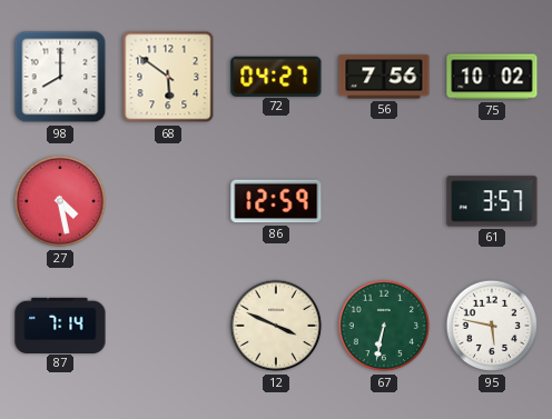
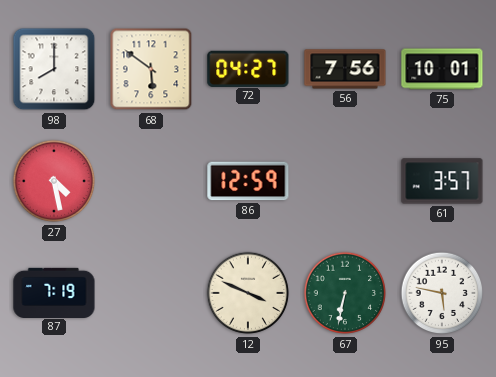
75: 10:02 -> 10:01
87: 7:14 -> 7:19
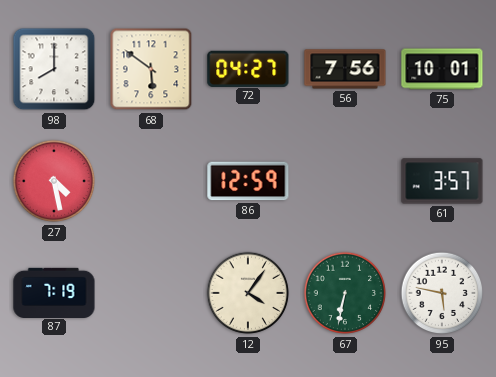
12: 3:49 -> 4:06
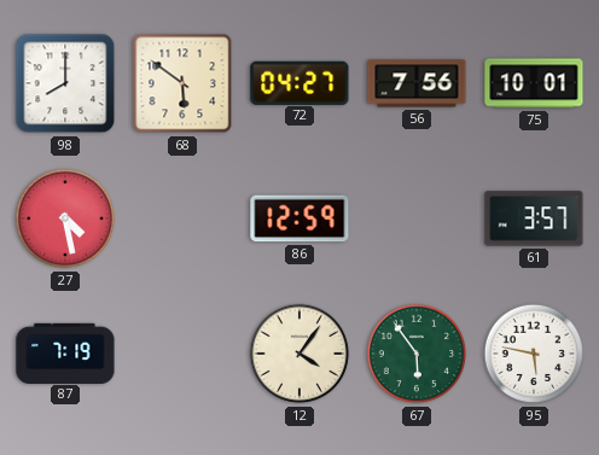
67: 6:32 -> 5:54
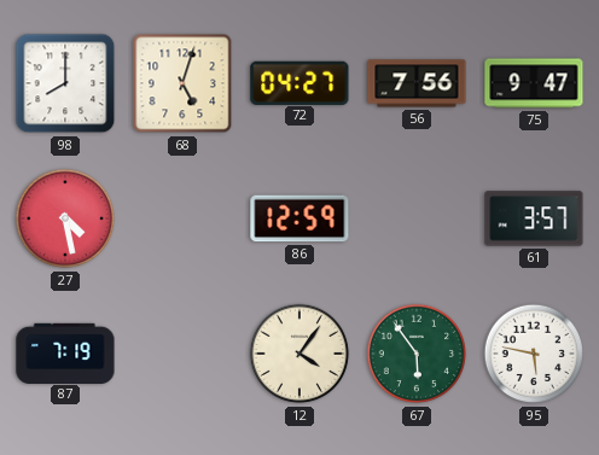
68: 5:51 -> 5:03
75: 10:01 -> 9:47
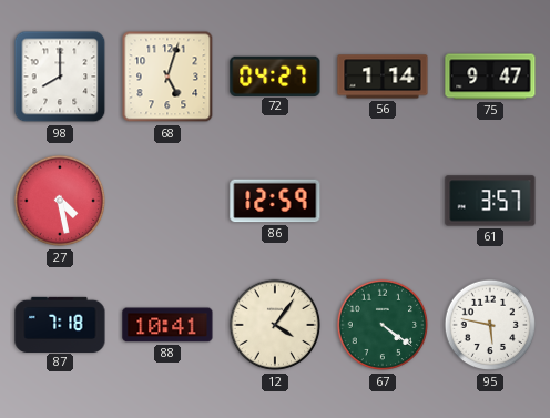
56: 7:56 -> 1:14
87: 7:19 -> 7:18
88: none -> 10:41
67: 5:54 -> 4:21
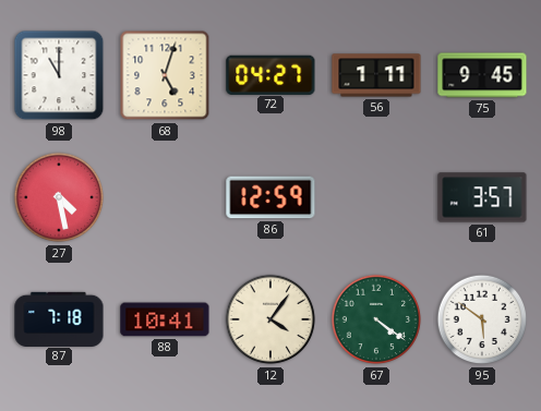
98: 8:00 -> 11:00
56: 1:14 -> 1:11
75: 9:47 -> 9:45
95: 5:47 -> 5:51
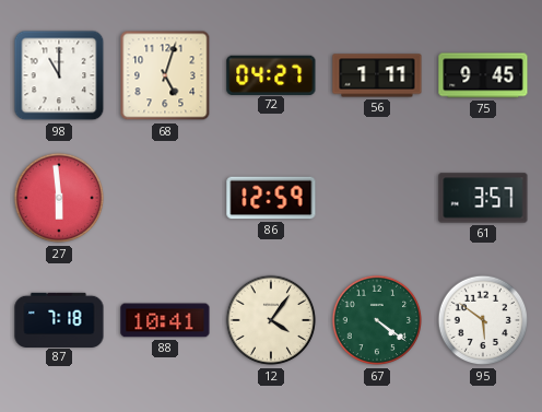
27: 4:28 -> 5:59
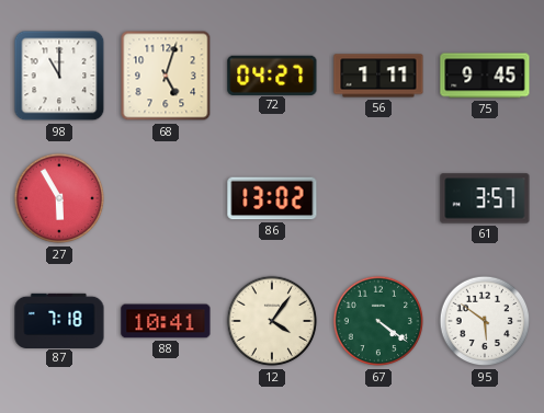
27: 5:59 -> 5:55
86: 12:59 -> 13:02
